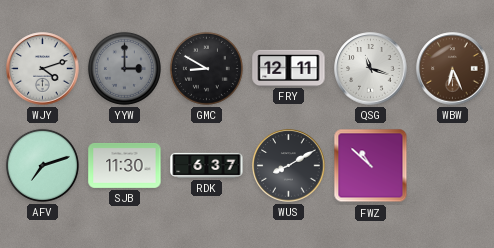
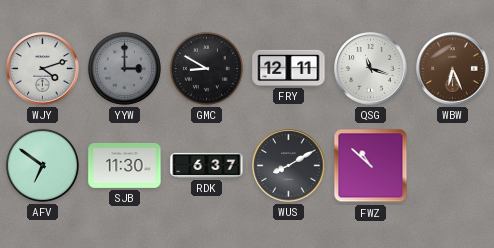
AFV: 7:12 -> 6:51
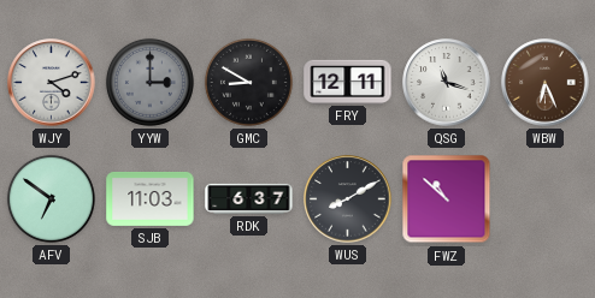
SJB: 11:30 -> 11:03
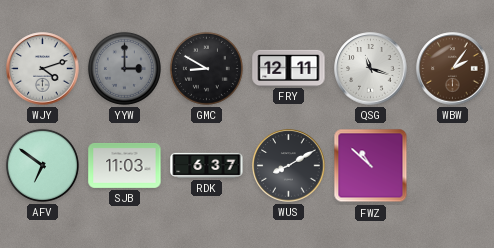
WBW: 6:26 -> 2:06
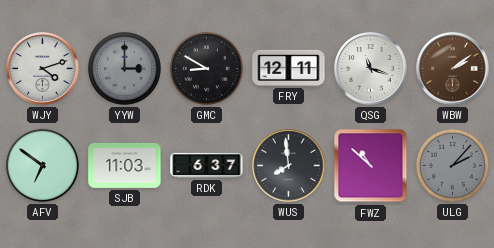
WBW: 2:06 -> 2:09
WUS: 8:10 -> 7:59
ULG: none -> 2:07
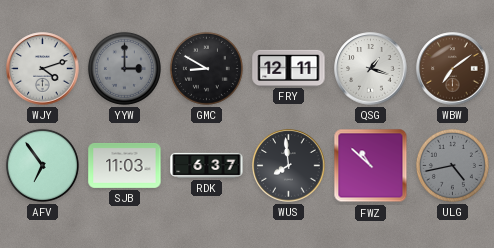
QSG: 11:18 -> 1:18
WBW: 2:09 -> 7:09
AFV: 6:51 -> 6:54
ULG: 2:07 -> 4:43
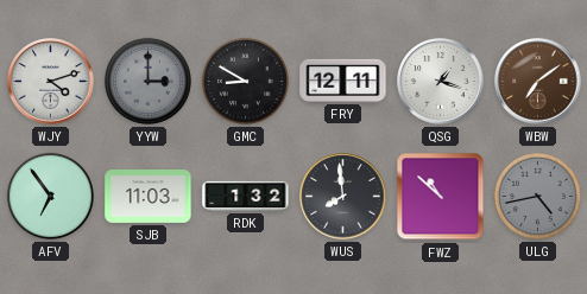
RDK: 6:37 -> 1:32
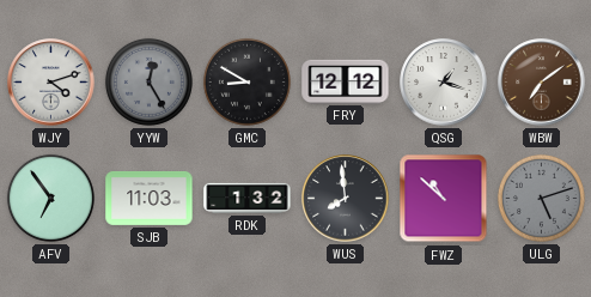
YYW: 3:00 -> 12:25
FRY: 12:11 -> 12:12
ULG: 4:43 -> 5:12
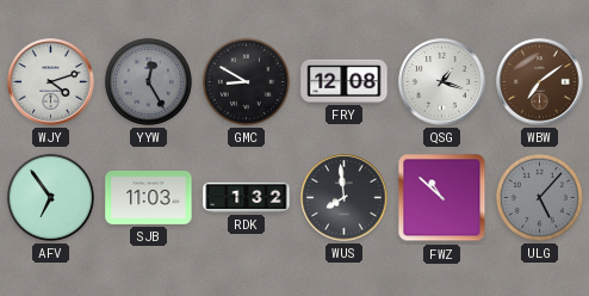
FRY: 12:12 -> 12:08
ULG: 5:12 -> 5:07
